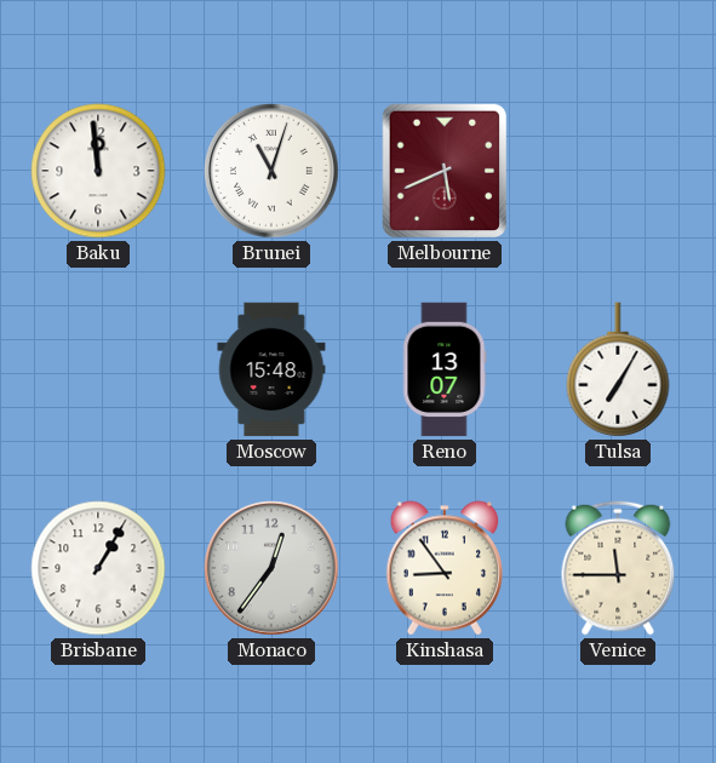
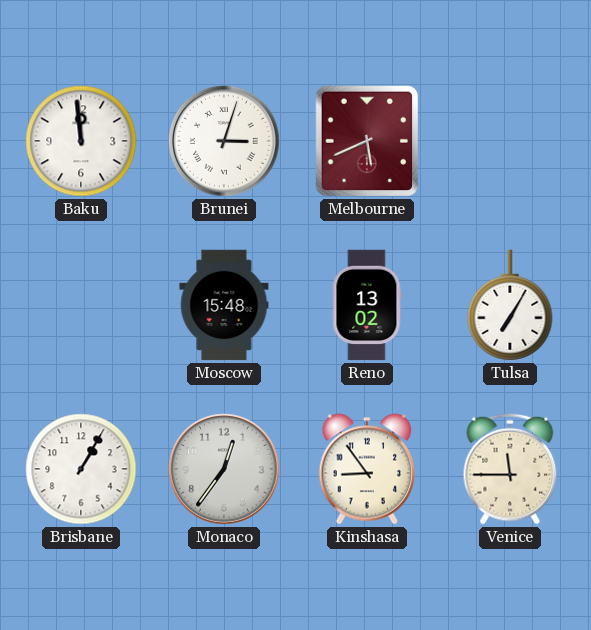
Brunei: 11:03 -> 3:03
Reno: 13:07 -> 13:02
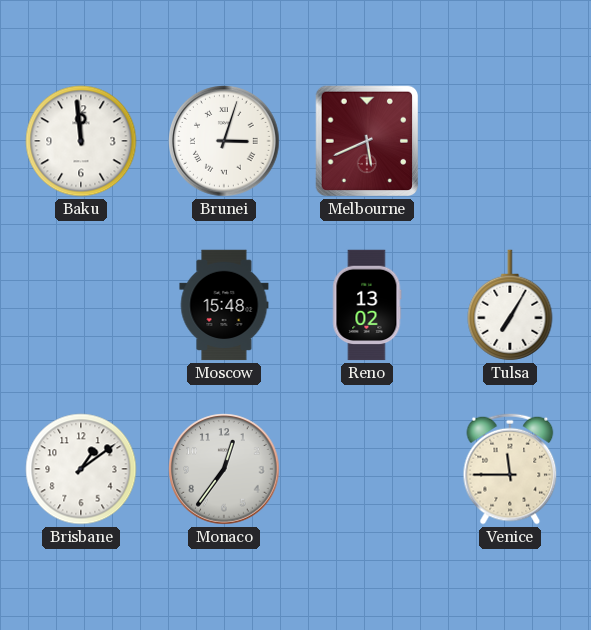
Brisbane: 1:05 -> 1:09
Kinshasa: 8:54 -> none
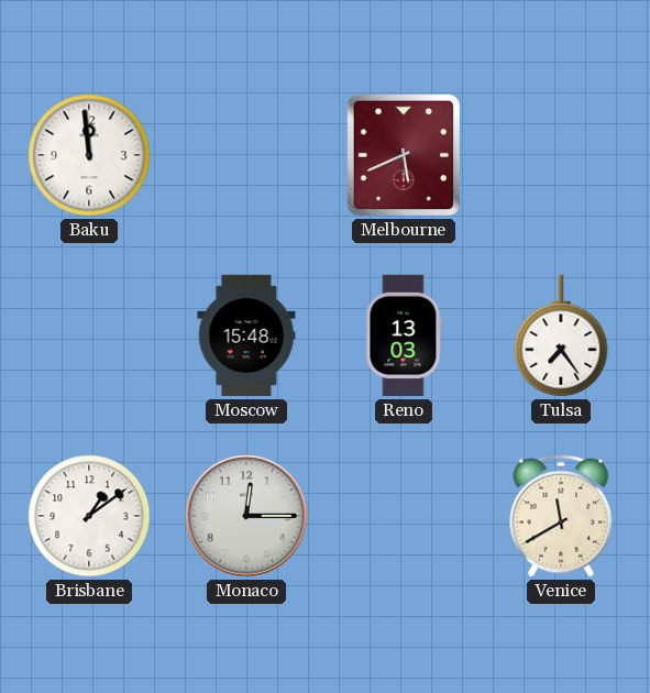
Brunei: 3:03 -> none
Reno: 13:02 -> 13:03
Tulsa: 7:05 -> 7:24
Monaco: 12:36 -> 12:15
Venice: 11:45 -> 11:40
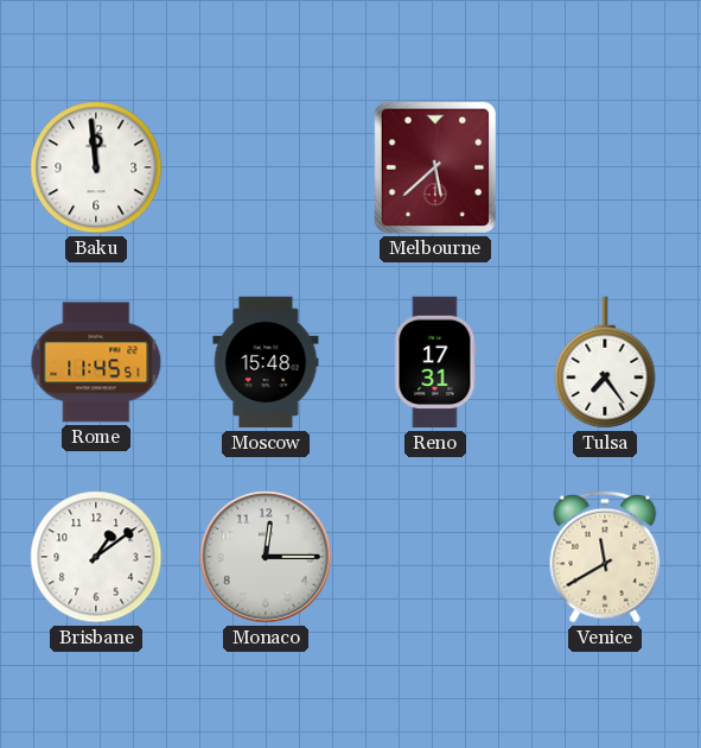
Melbourne: 5:41 -> 5:38
Rome: none -> 11:45
Reno: 13:03 -> 17:31
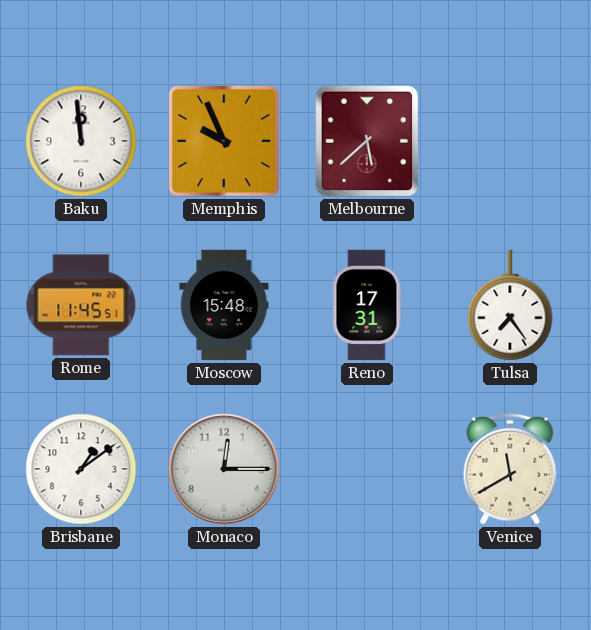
Memphis: none -> 9:56
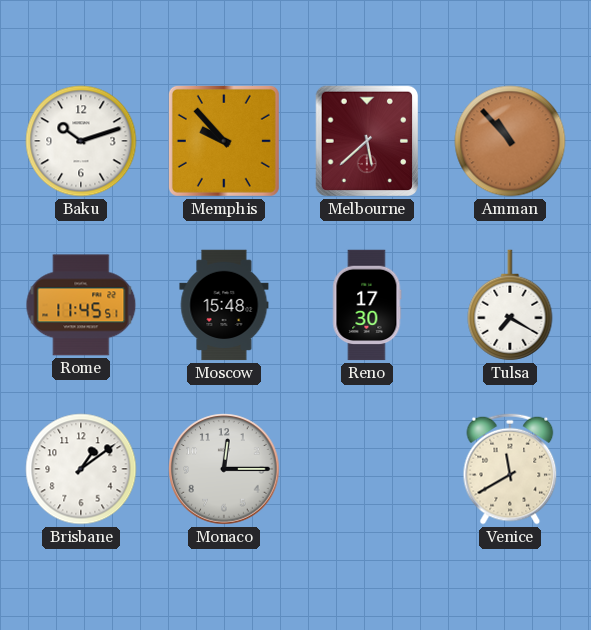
Baku: 11:59 -> 10:12
Memphis: 9:56 -> 9:53
Amman: none -> 10:53
Reno: 17:31 -> 17:30
Tulsa: 7:24 -> 7:20
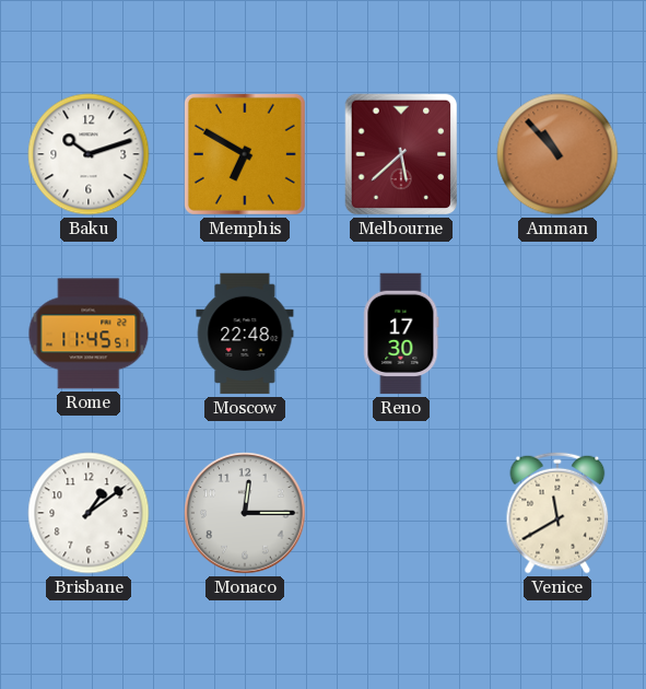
Memphis: 9:53 -> 6:50
Moscow: 15:48 -> 22:48
Tulsa: 7:20 -> none
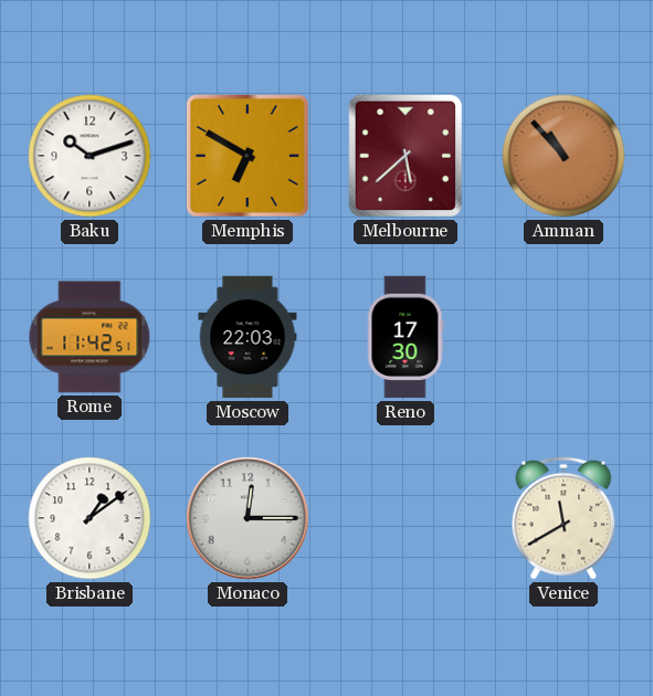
Rome: 11:45 -> 11:42
Moscow: 22:48 -> 22:03
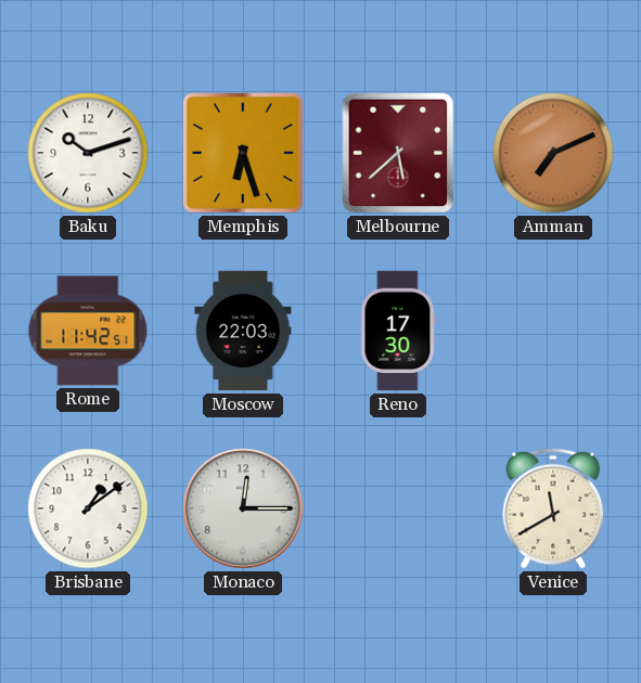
Memphis: 6:50 -> 6:27
Amman: 10:53 -> 7:11
